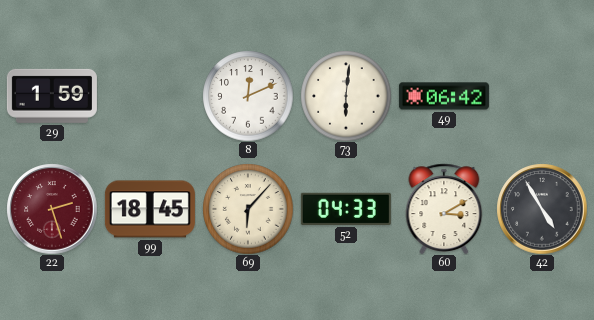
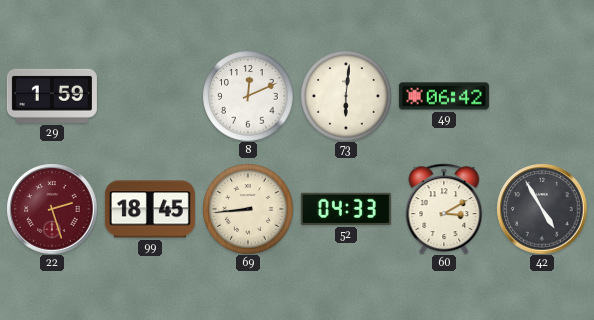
69: 6:07 -> 8:44
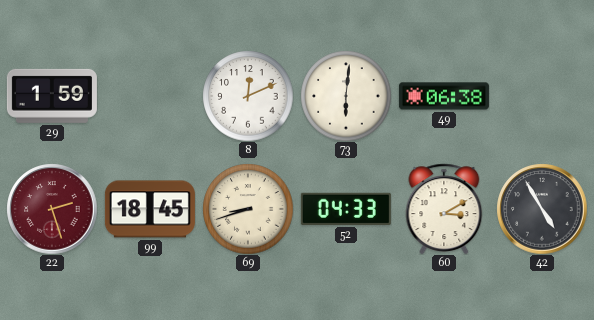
49: 06:42 -> 06:38
69: 8:44 -> 8:42
